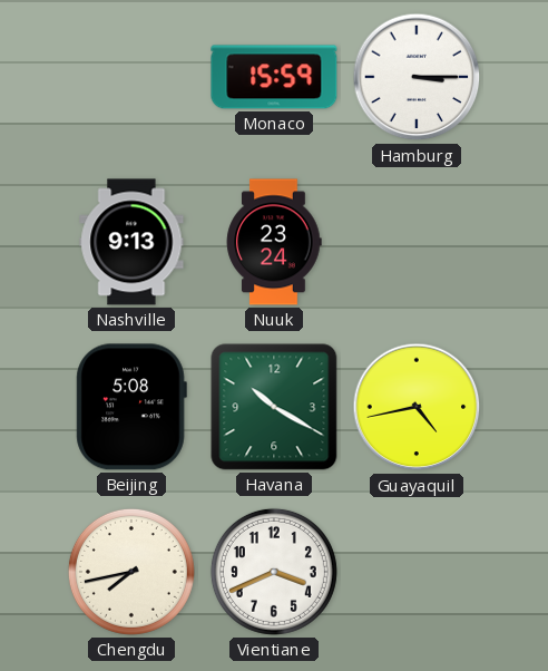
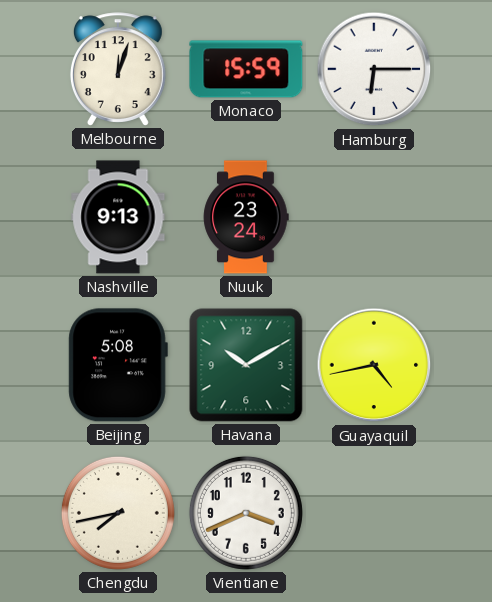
Melbourne: none -> 12:03
Hamburg: 3:15 -> 6:15
Havana: 10:20 -> 10:10
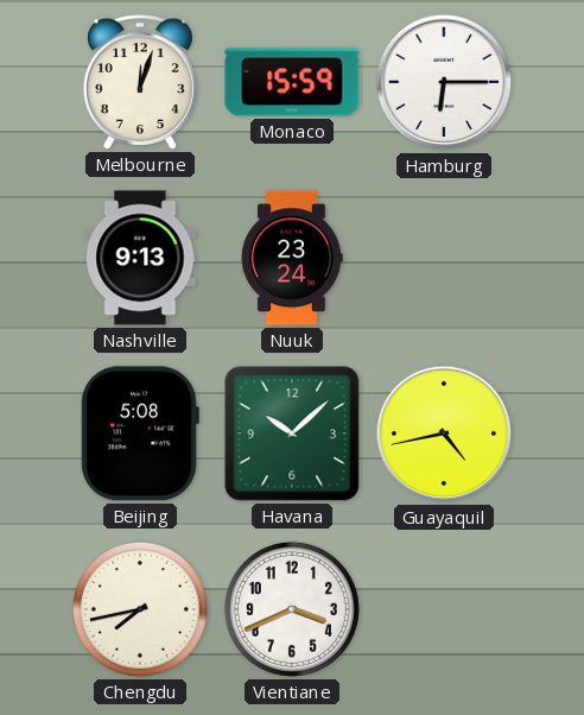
Havana: 10:10 -> 10:08
